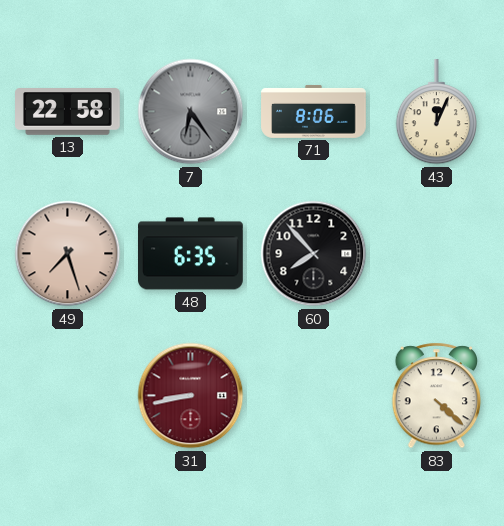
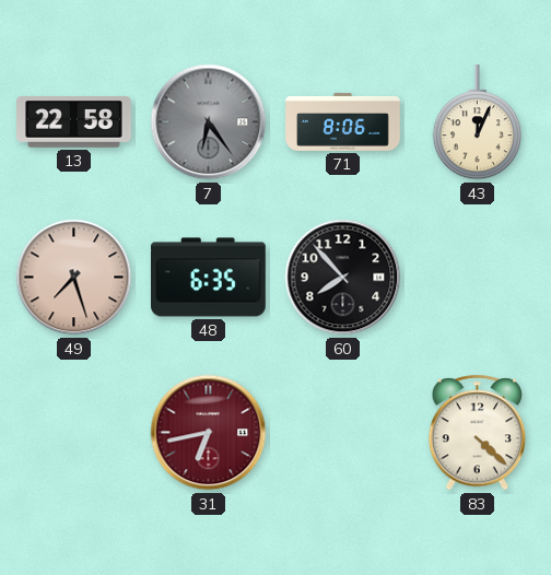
31: 8:43 -> 6:43
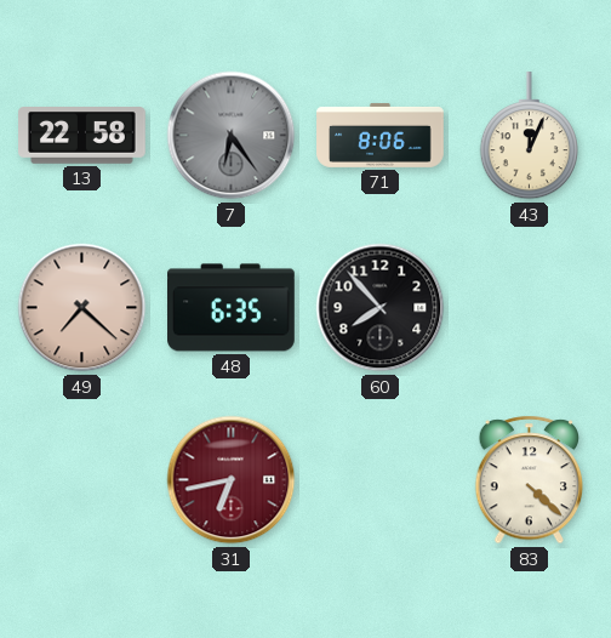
49: 7:27 -> 7:22
